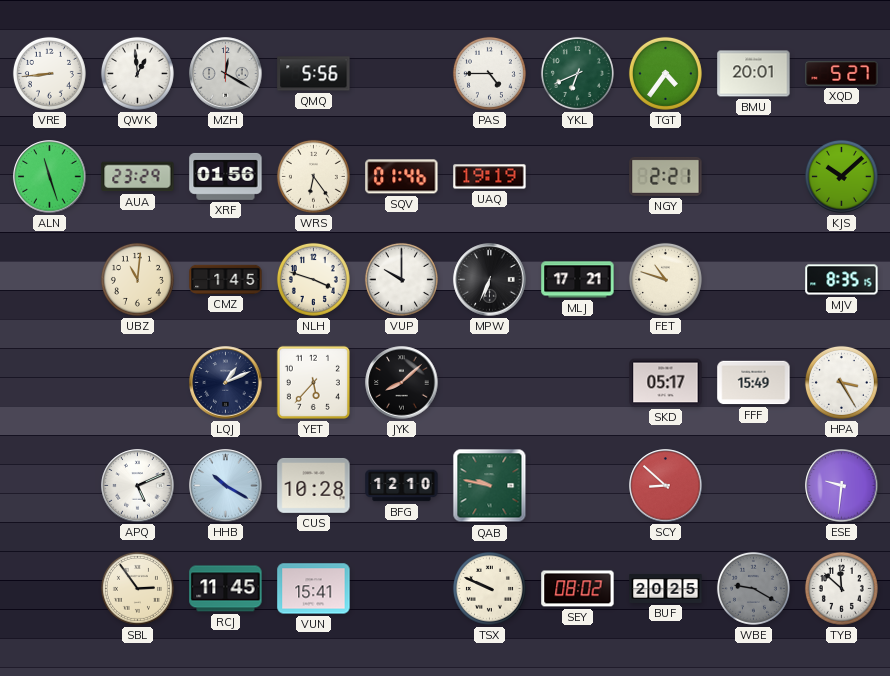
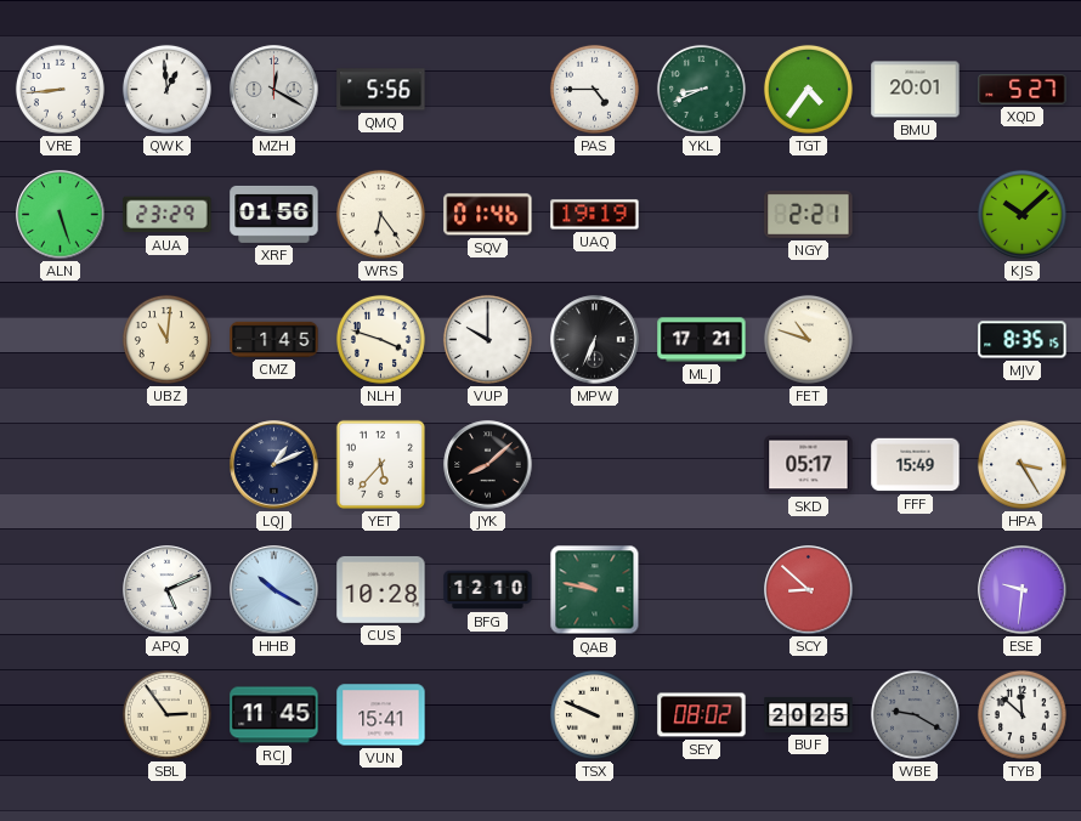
YKL: 6:41 -> 8:41
ALN: 11:27 -> 5:27
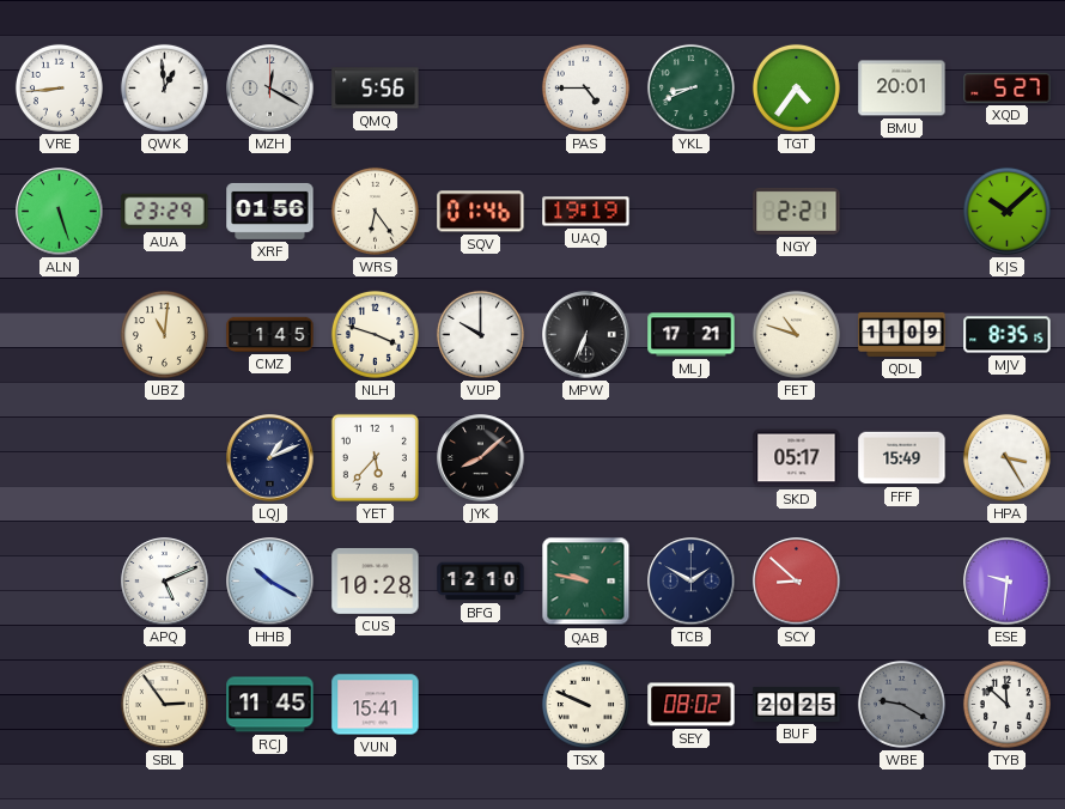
QDL: none -> 11:09
TCB: none -> 1:50
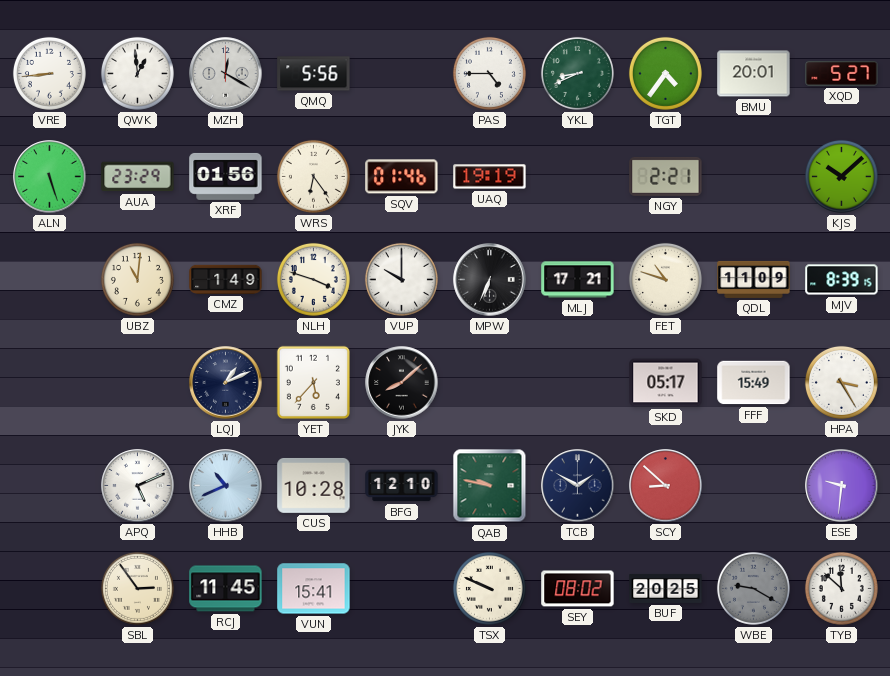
CMZ: 1:45 -> 1:49
MJV: 8:35 -> 8:39
HHB: 10:20 -> 10:41
